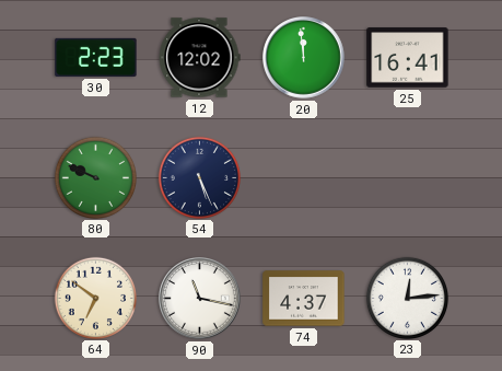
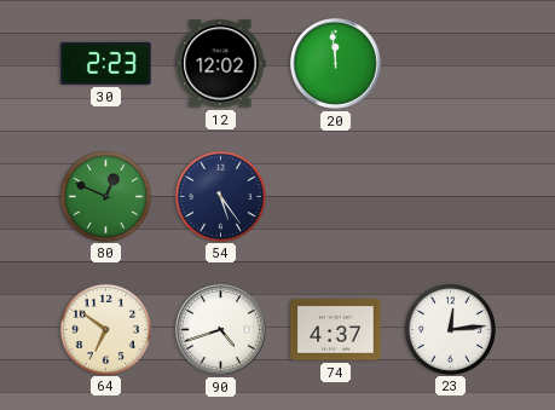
25: 16:41 -> none
80: 9:49 -> 12:49
54: 5:26 -> 5:24
90: 11:17 -> 4:42
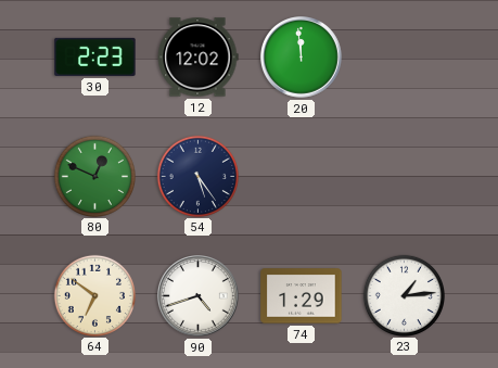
74: 4:37 -> 1:29
23: 12:14 -> 1:14
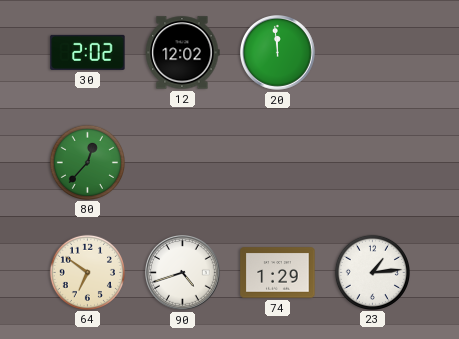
30: 2:23 -> 2:02
80: 12:49 -> 12:37
54: 5:24 -> none
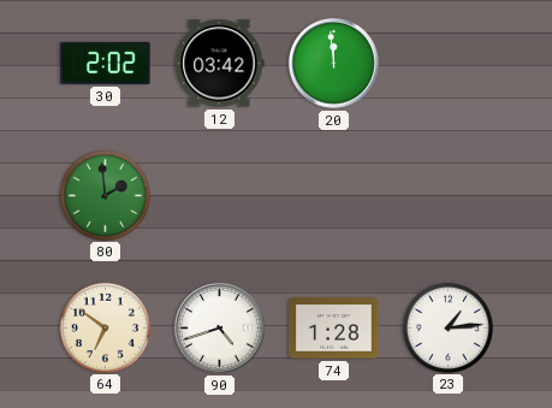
12: 12:02 -> 03:42
80: 12:37 -> 1:59
74: 1:29 -> 1:28
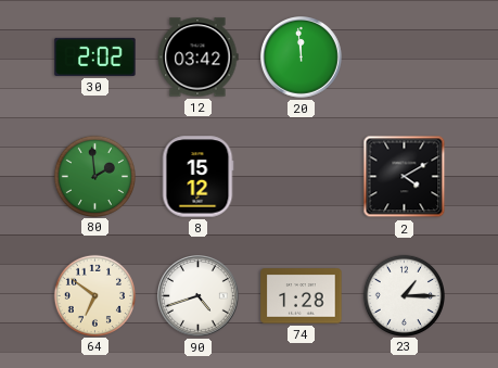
8: none -> 15:12
2: none -> 4:10
23: 1:14 -> 1:15
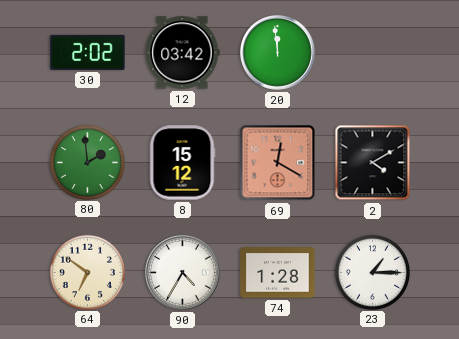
69: none -> 12:20
90: 4:42 -> 4:35
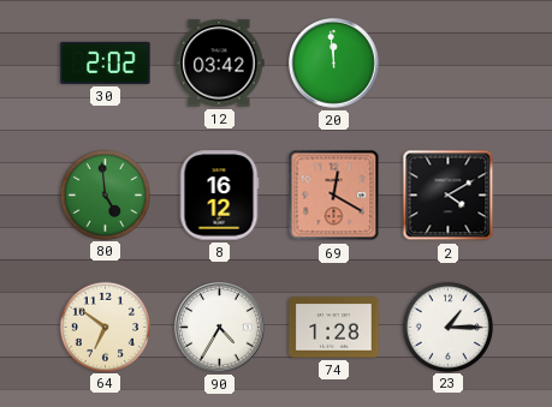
80: 1:59 -> 4:59
8: 15:12 -> 16:12
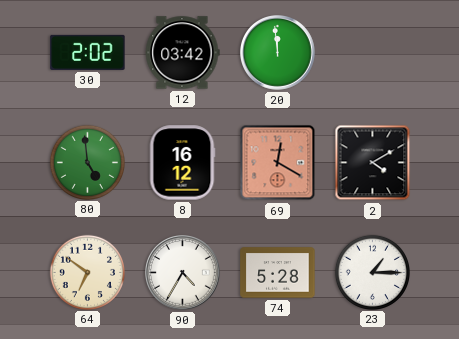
74: 1:28 -> 5:28
